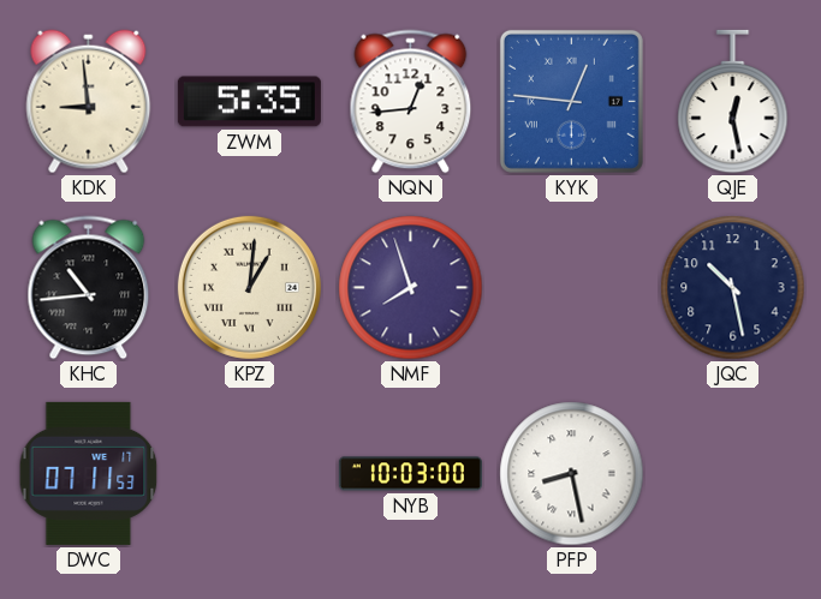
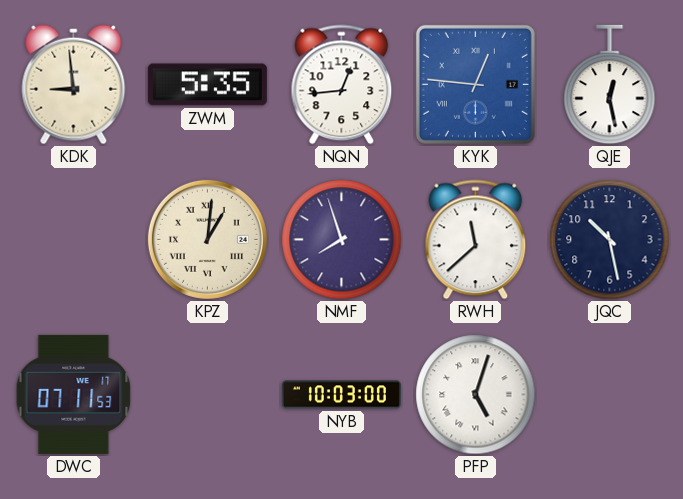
KHC: 10:44 -> none
RWH: none -> 11:38
PFP: 8:28 -> 5:03
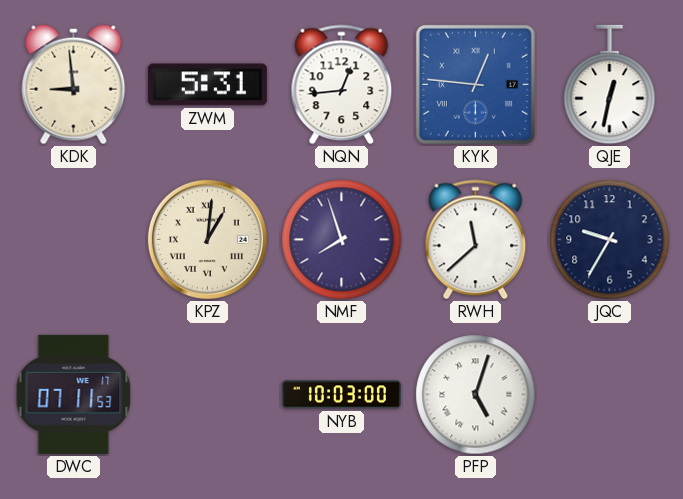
ZWM: 5:35 -> 5:31
QJE: 12:28 -> 12:32
JQC: 10:28 -> 9:35
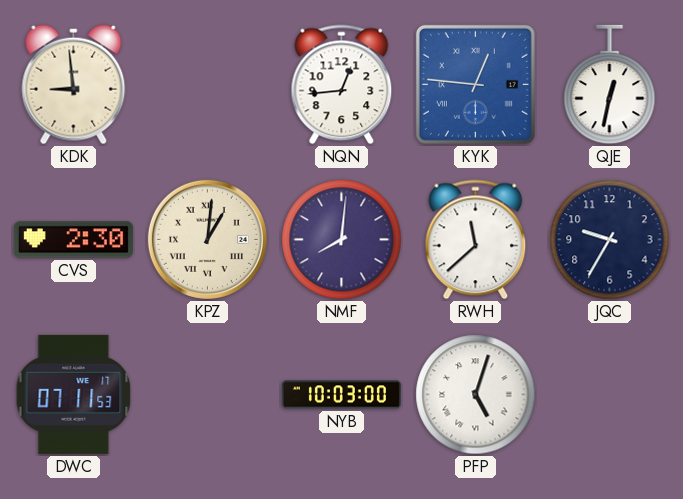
ZWM: 5:31 -> none
CVS: none -> 2:30
NMF: 7:57 -> 8:01
